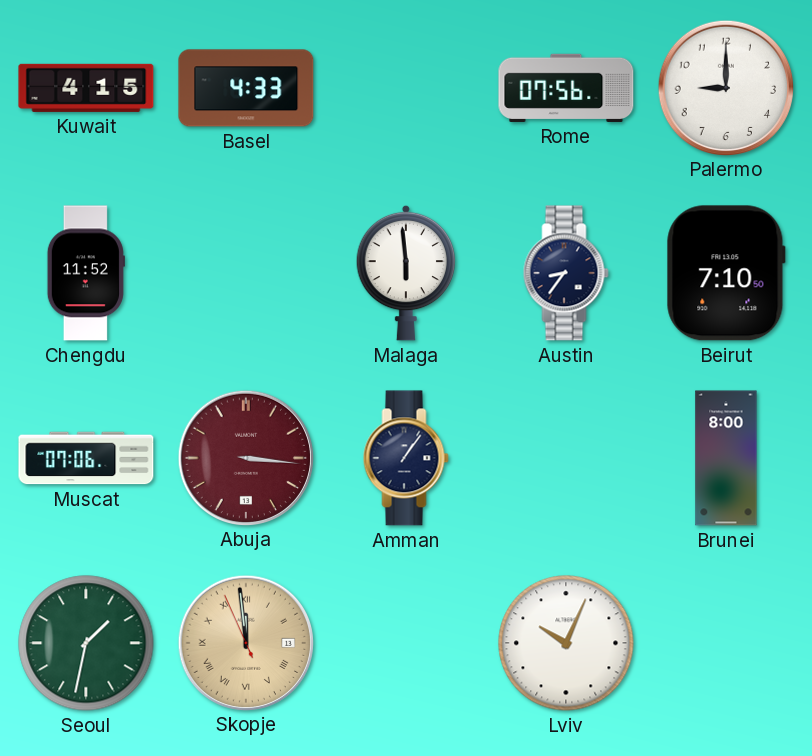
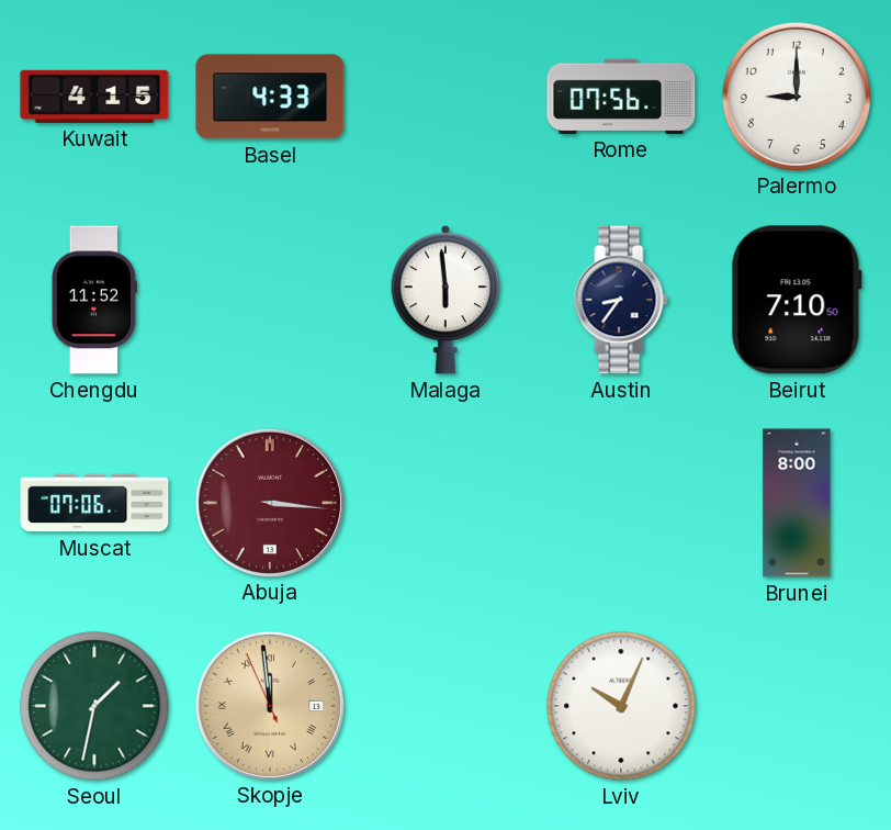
Amman: 1:06 -> none
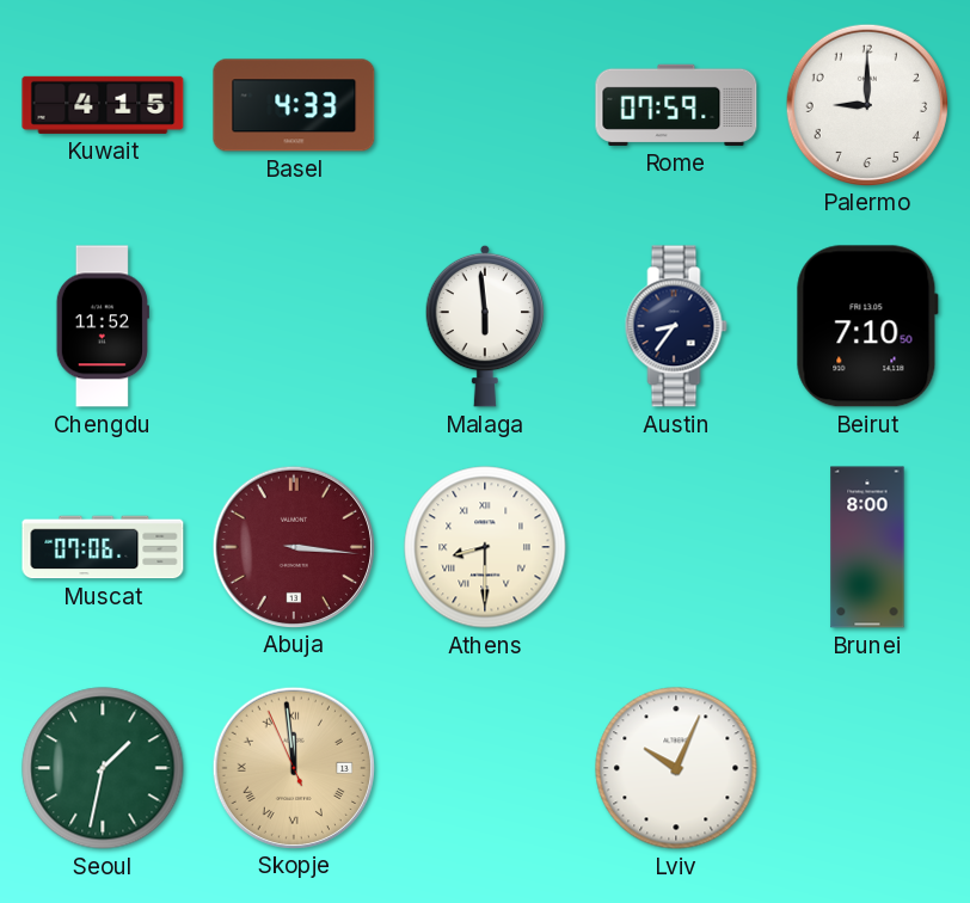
Rome: 07:56 -> 07:59
Athens: none -> 8:30
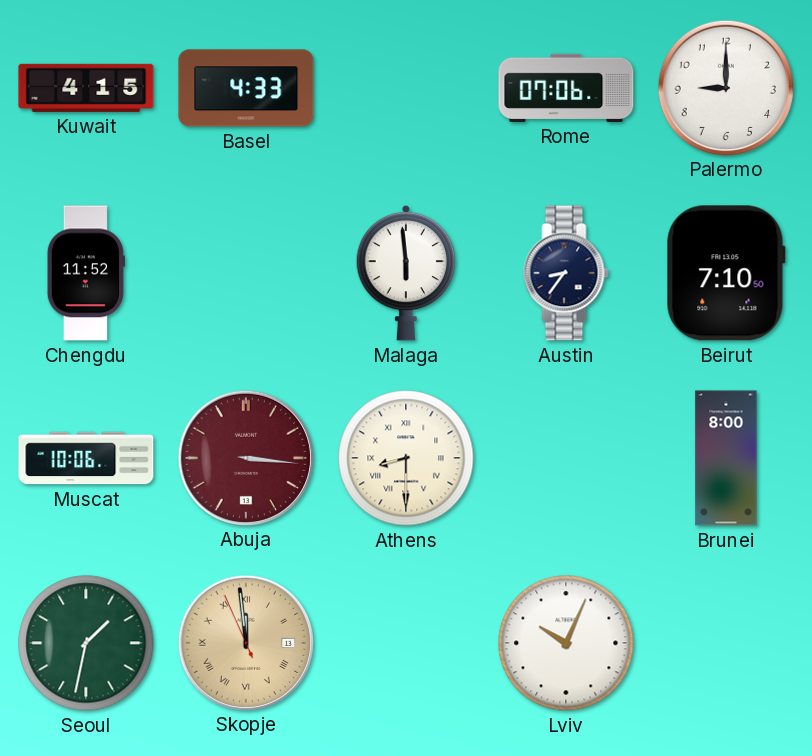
Rome: 07:59 -> 07:06
Muscat: 07:06 -> 10:06
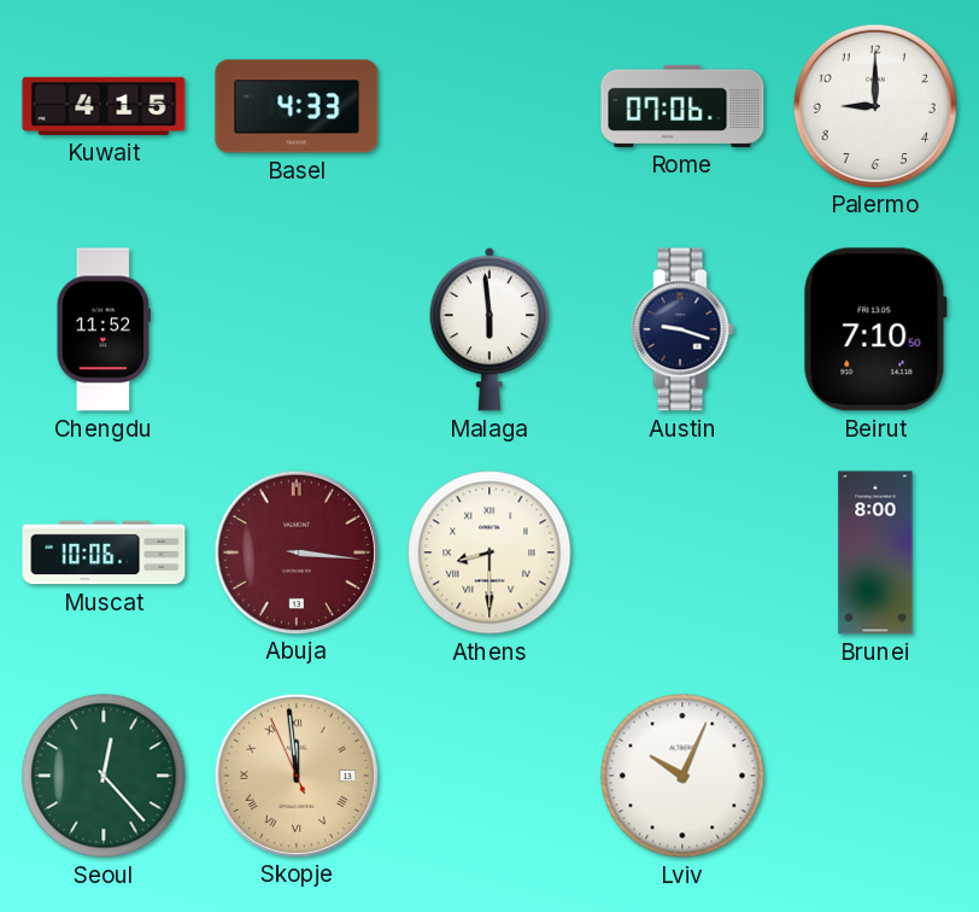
Austin: 8:36 -> 9:18
Seoul: 1:32 -> 12:23
